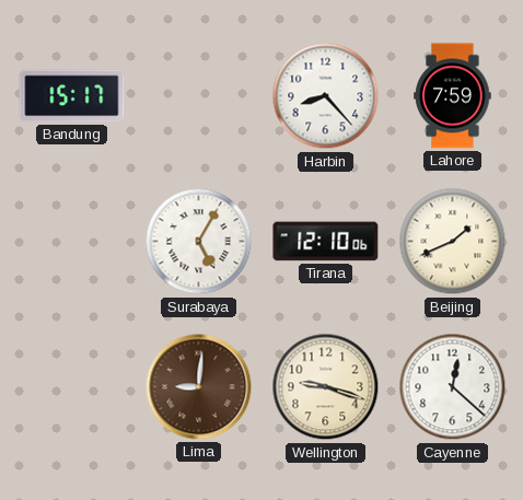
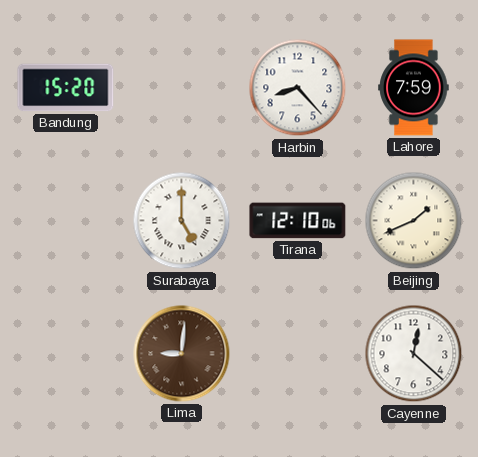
Bandung: 15:17 -> 15:20
Surabaya: 5:05 -> 5:00
Wellington: 9:18 -> none
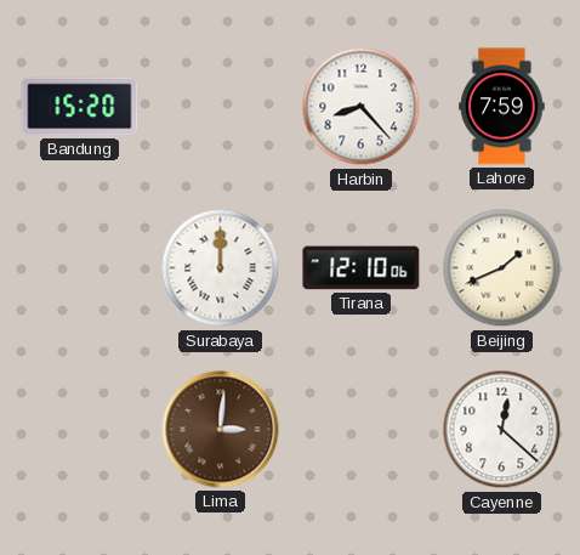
Surabaya: 5:00 -> 12:00
Lima: 9:01 -> 3:01
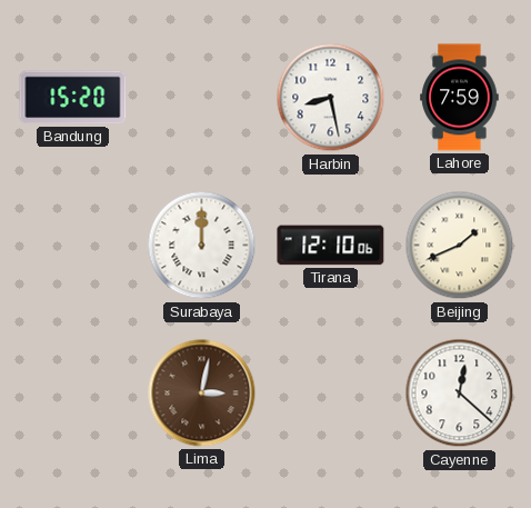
Harbin: 8:23 -> 8:28
Lima: 3:01 -> 3:02
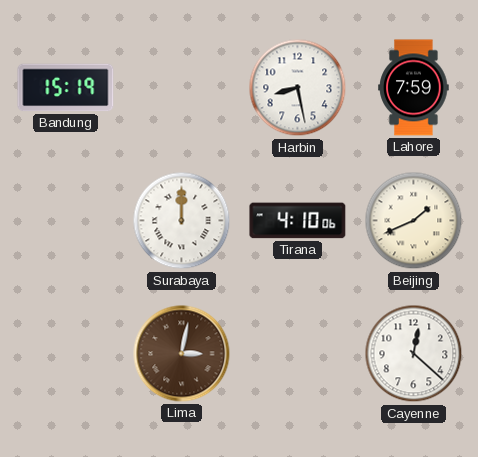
Bandung: 15:20 -> 15:19
Tirana: 12:10 -> 4:10
